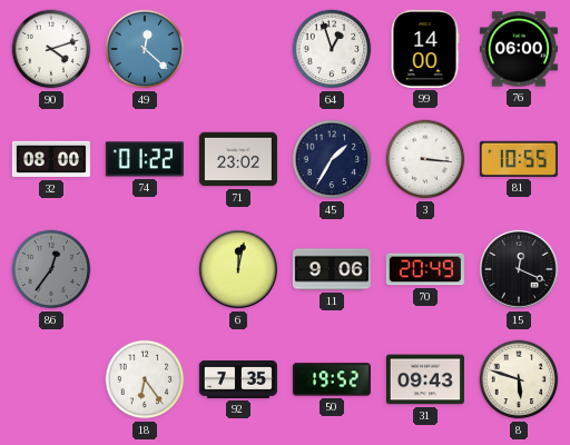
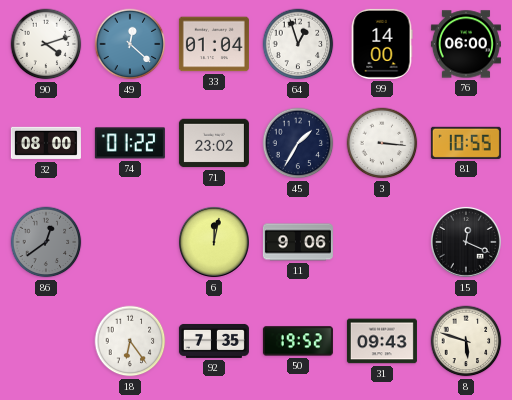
33: none -> 01:04
86: 12:36 -> 12:39
70: 20:49 -> none
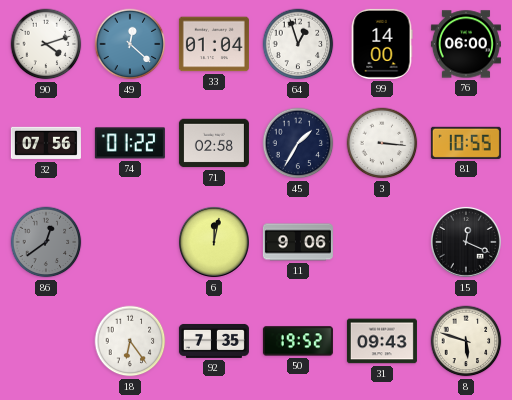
32: 08:00 -> 07:56
71: 23:02 -> 02:58
